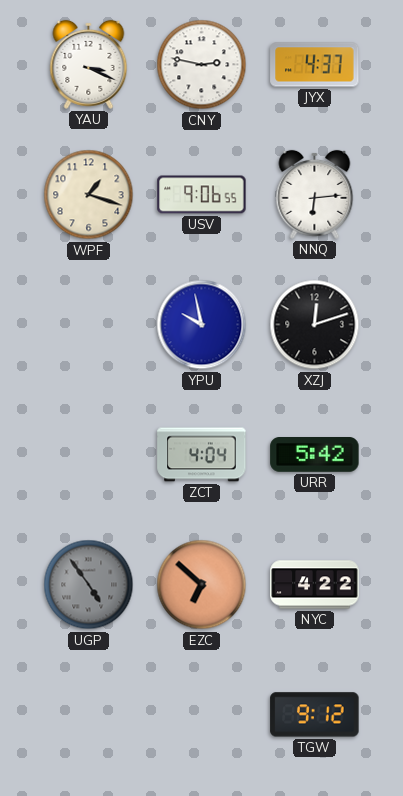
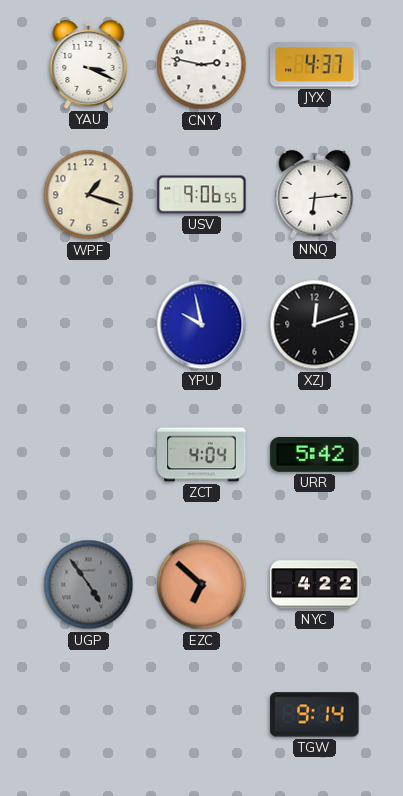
TGW: 9:12 -> 9:14
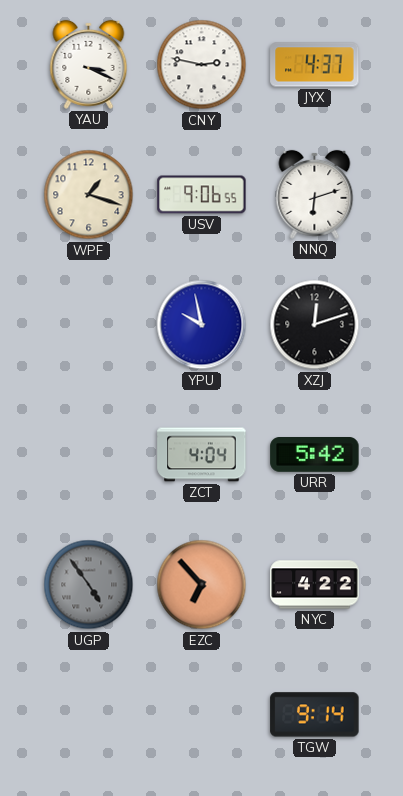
NNQ: 6:14 -> 6:12
EZC: 6:52 -> 6:53
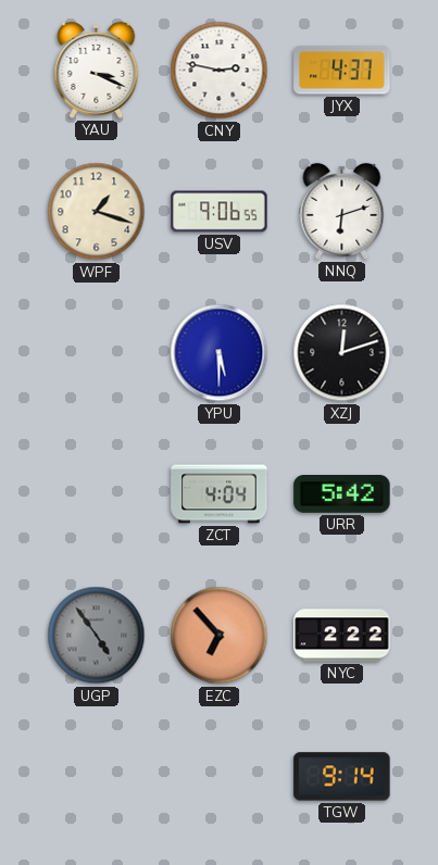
YPU: 9:58 -> 5:30
NYC: 4:22 -> 2:22
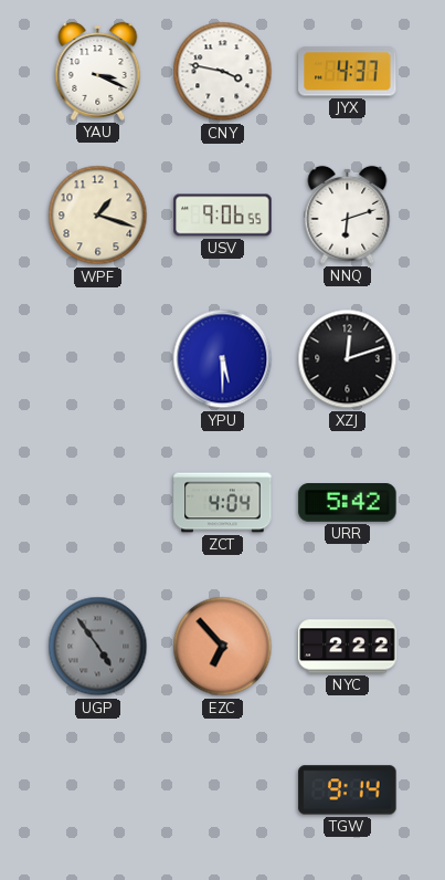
CNY: 2:47 -> 3:47
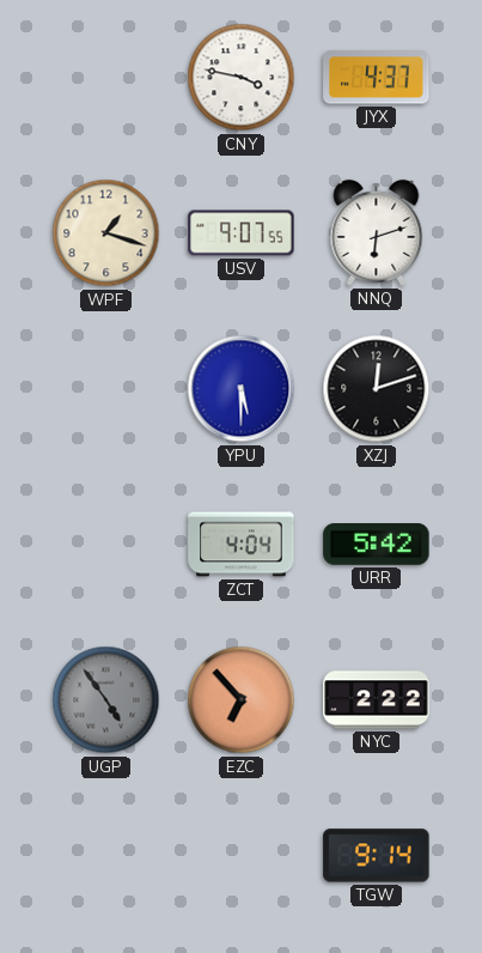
YAU: 3:19 -> none
USV: 9:06 -> 9:07
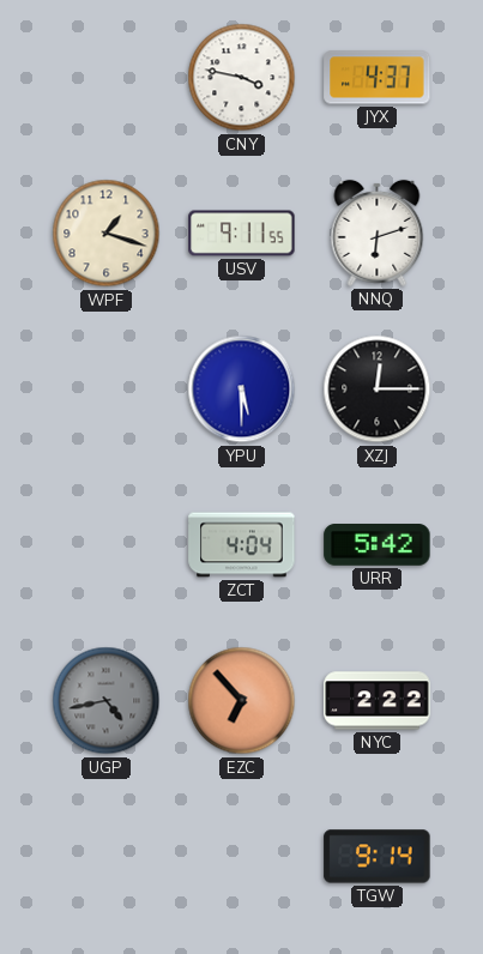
USV: 9:07 -> 9:11
XZJ: 12:12 -> 12:15
UGP: 4:54 -> 4:43
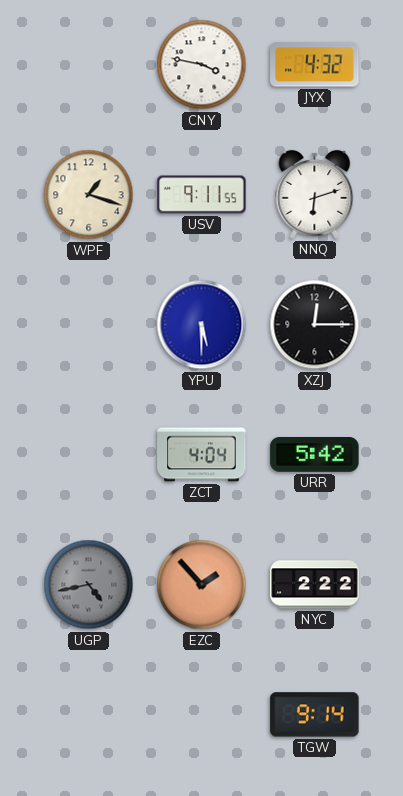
JYX: 4:37 -> 4:32
EZC: 6:53 -> 1:53
